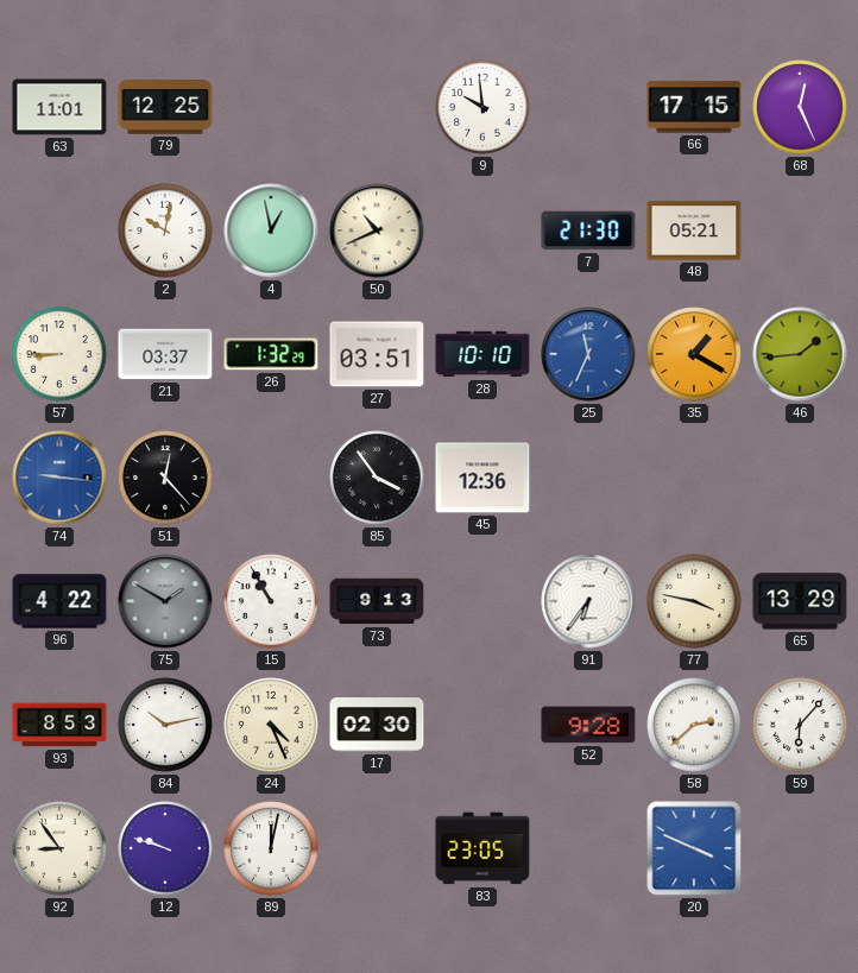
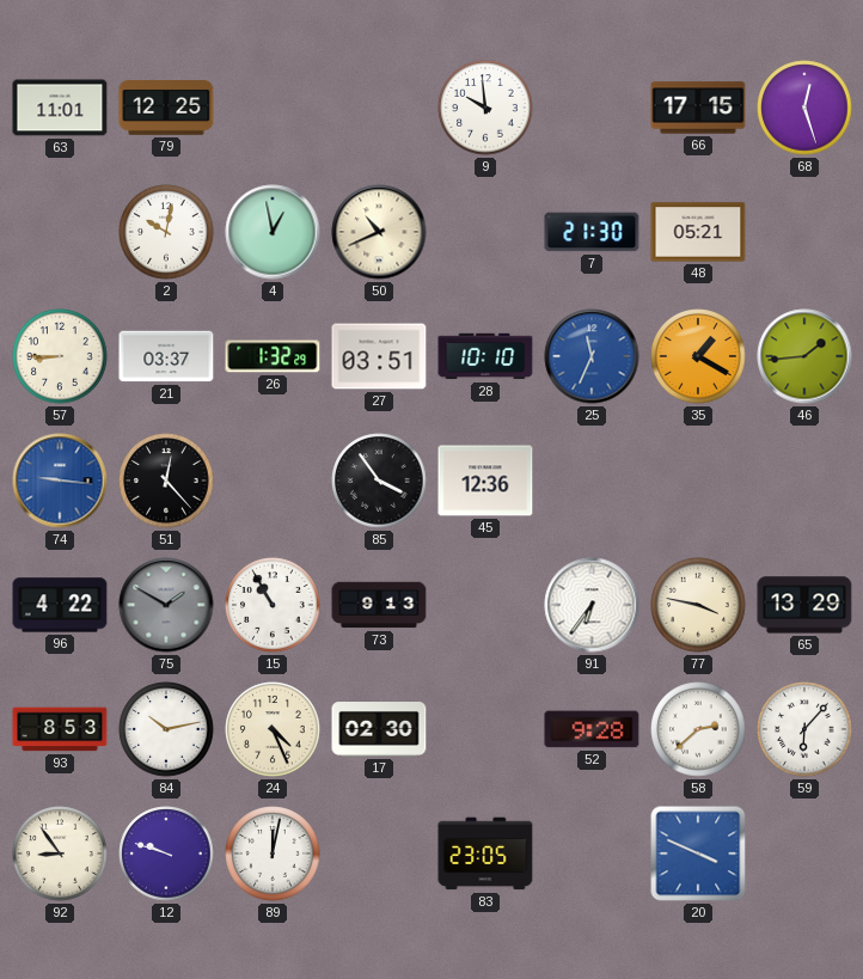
68: 12:26 -> 12:27
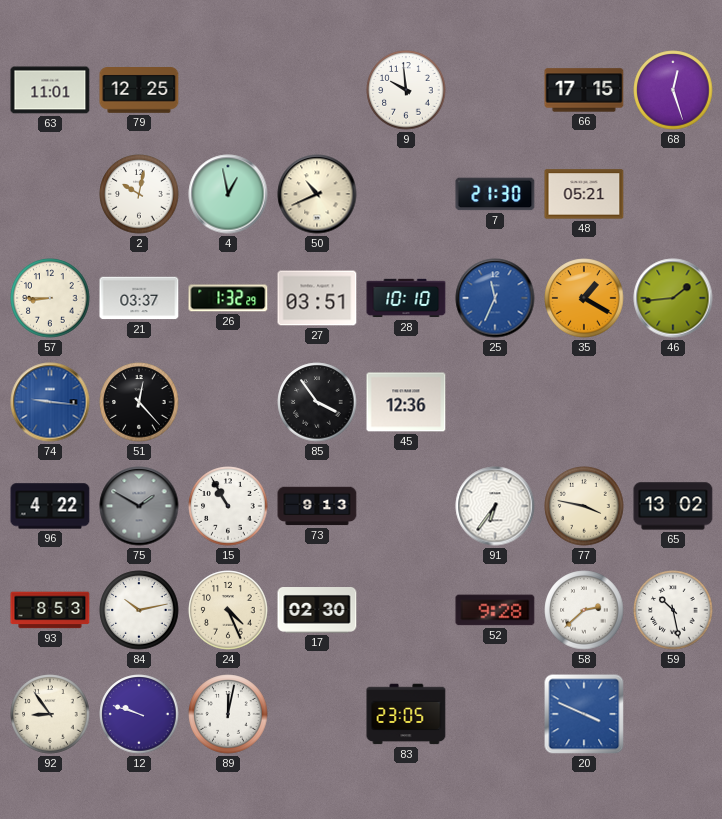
65: 13:29 -> 13:02
59: 6:07 -> 10:28
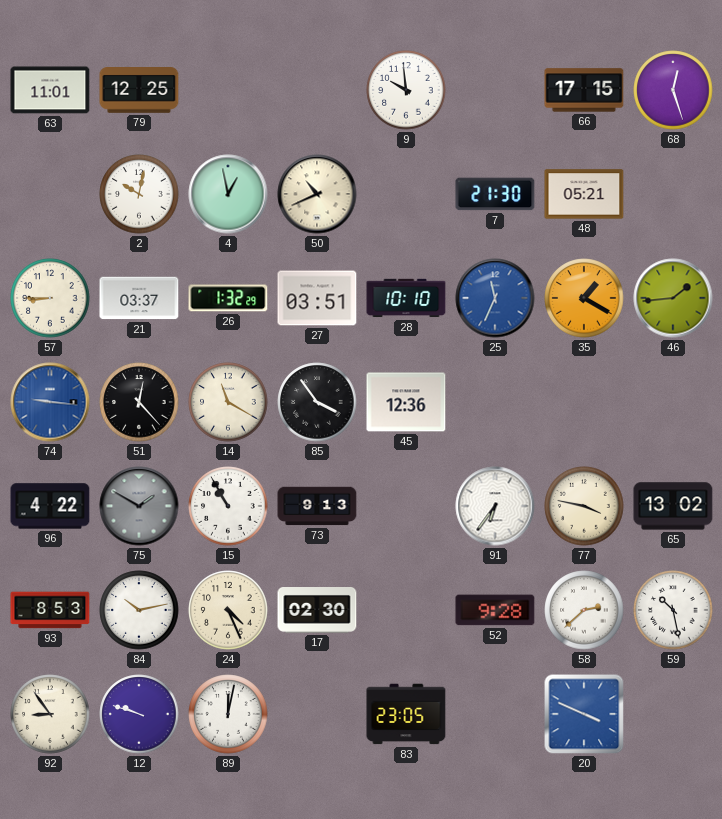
14: none -> 11:20
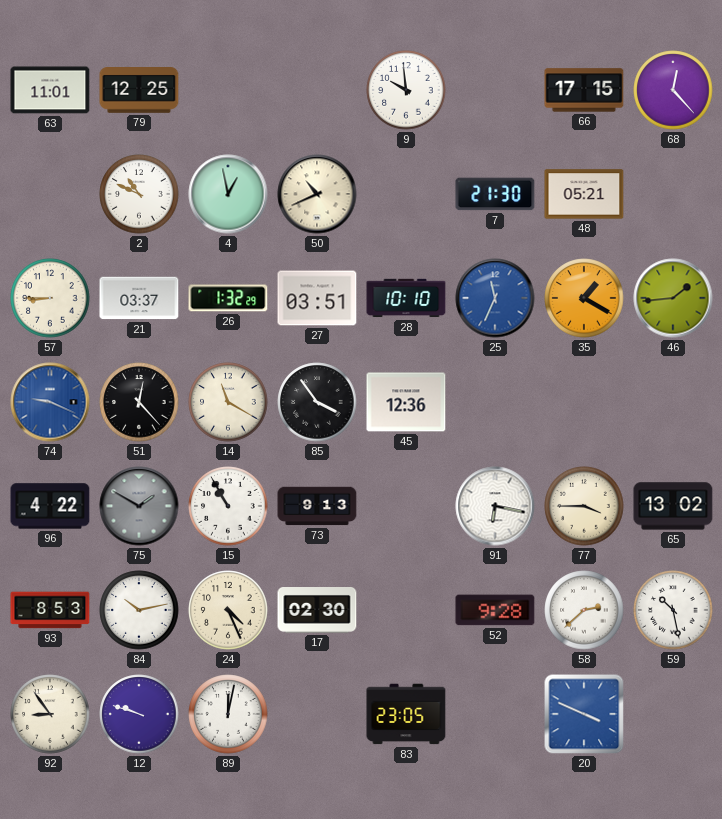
68: 12:27 -> 12:23
2: 10:02 -> 10:49
74: 9:16 -> 9:19
91: 6:36 -> 6:17
77: 3:47 -> 3:45
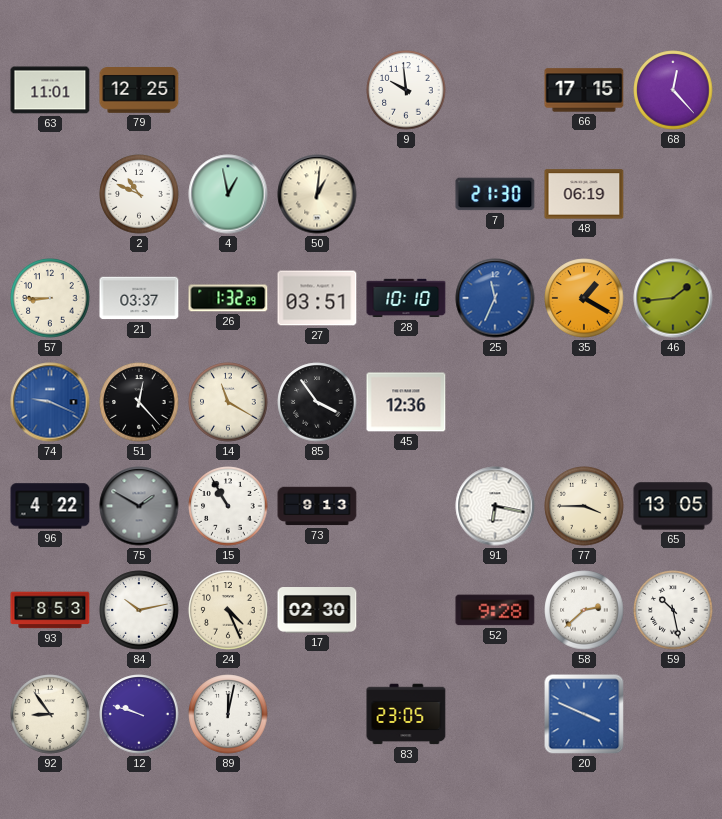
50: 10:41 -> 1:01
48: 05:21 -> 06:19
65: 13:02 -> 13:05
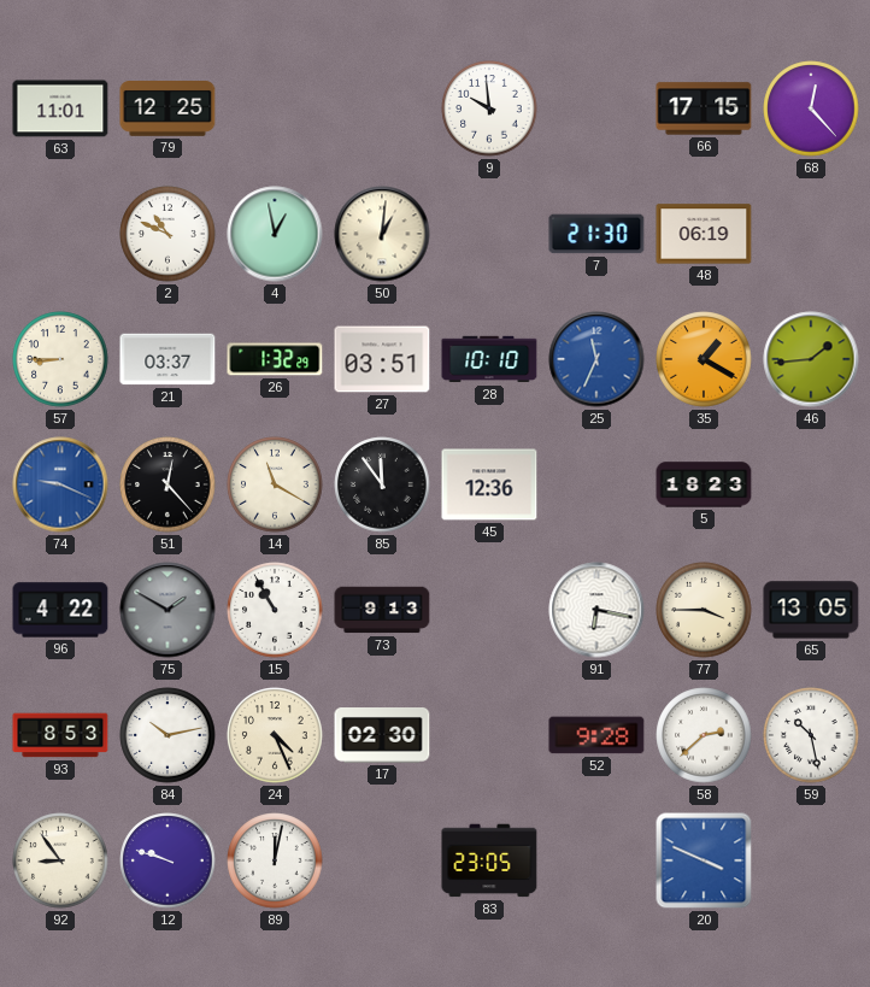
85: 3:54 -> 11:54
5: none -> 18:23
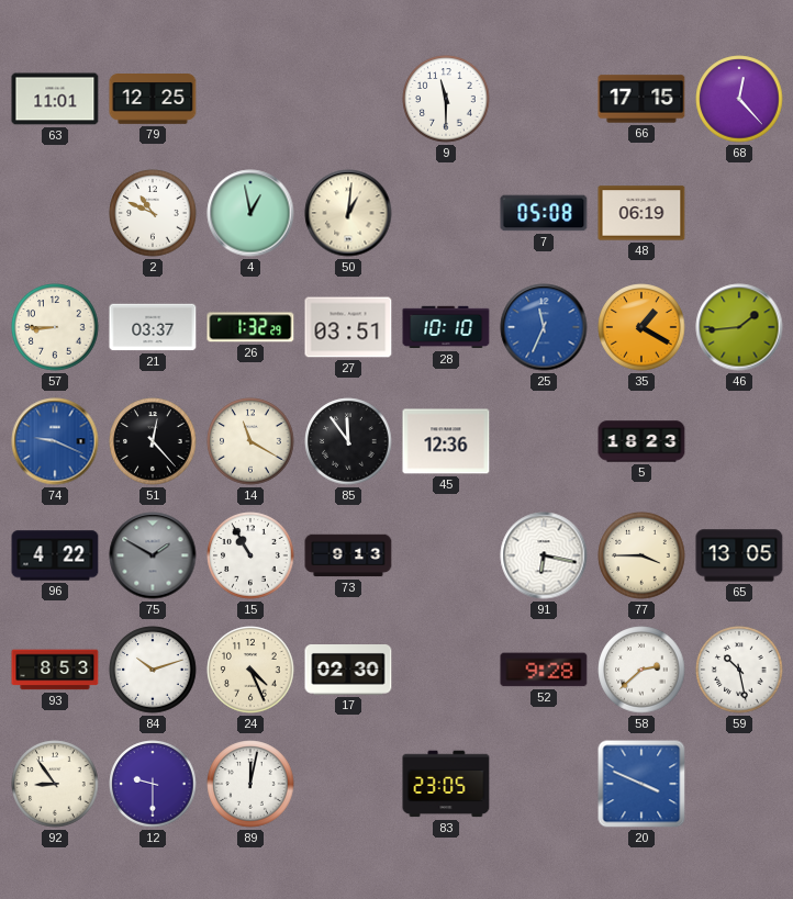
9: 9:59 -> 11:30
7: 21:30 -> 05:08
84: 10:13 -> 10:12
12: 9:48 -> 9:30
